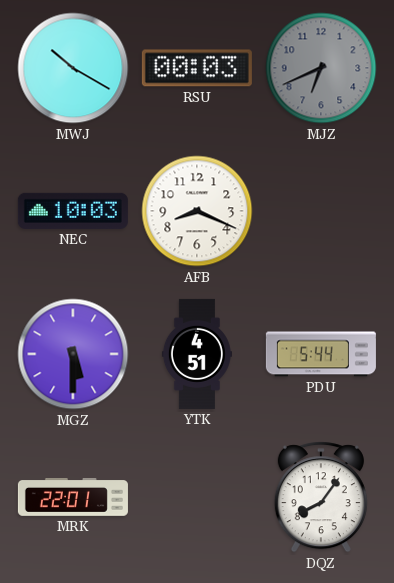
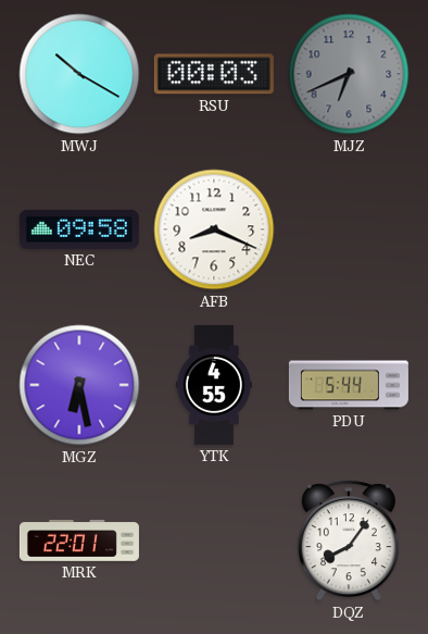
NEC: 10:03 -> 09:58
MGZ: 5:30 -> 6:28
YTK: 4:51 -> 4:55
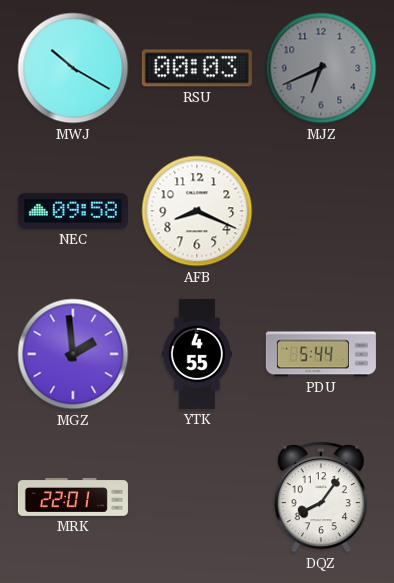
MGZ: 6:28 -> 1:59
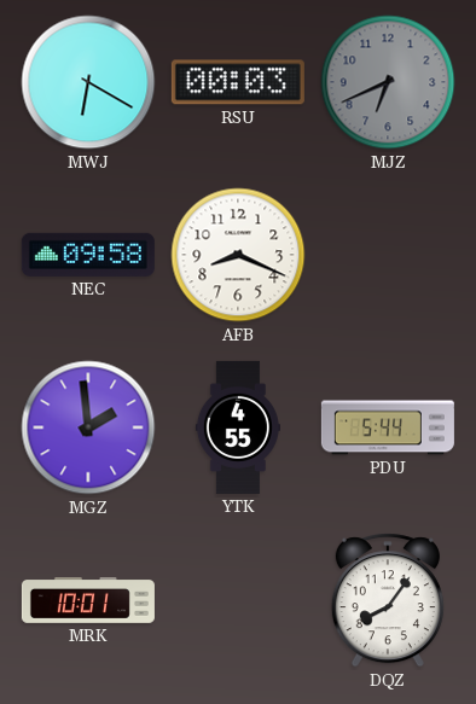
MWJ: 10:20 -> 6:20
MRK: 22:01 -> 10:01
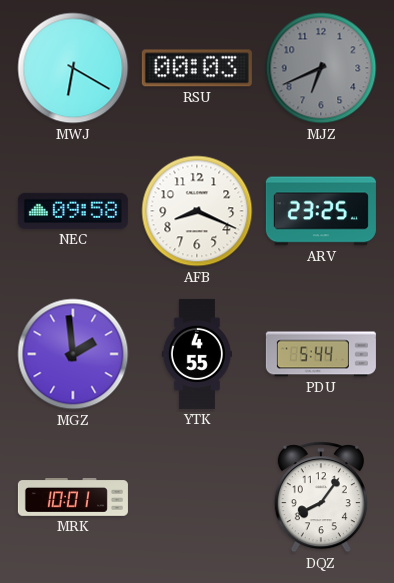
ARV: none -> 23:25
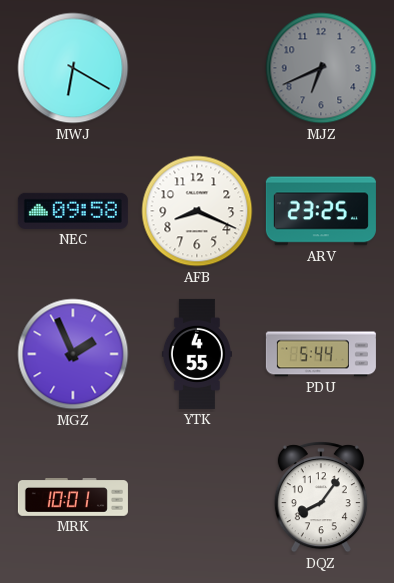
RSU: 00:03 -> none
MGZ: 1:59 -> 1:56
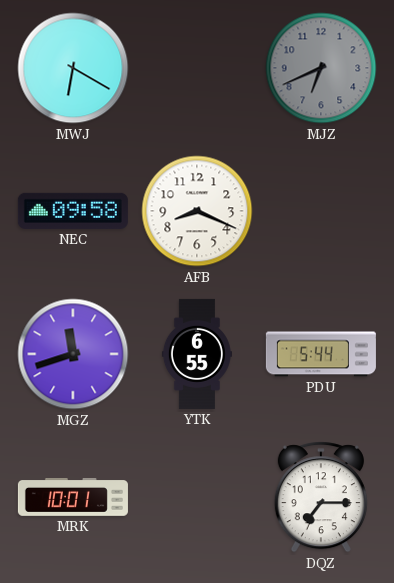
ARV: 23:25 -> none
MGZ: 1:56 -> 11:42
YTK: 4:55 -> 6:55
DQZ: 8:06 -> 7:15
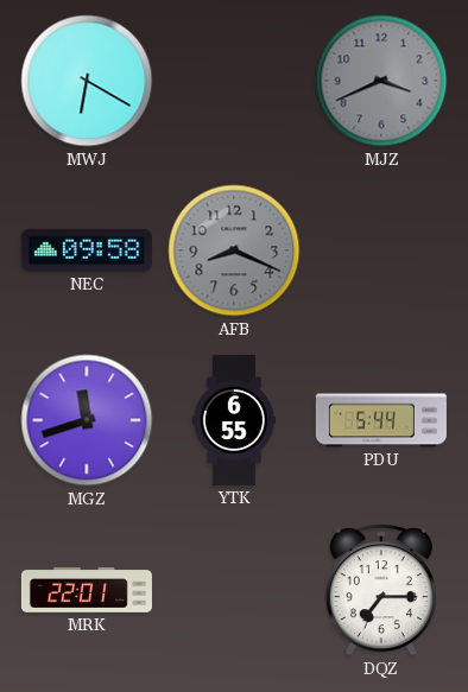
MJZ: 6:41 -> 3:41
AFB dial: white -> grey
MRK: 10:01 -> 22:01
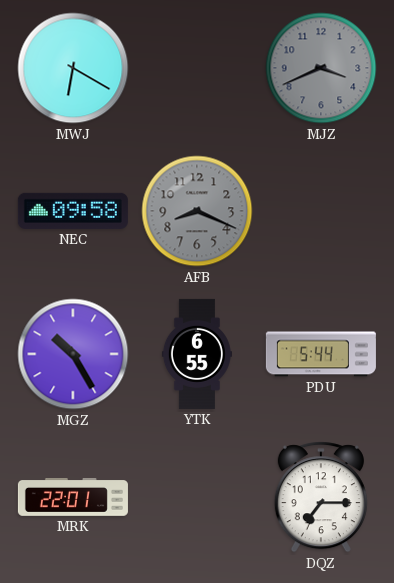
MGZ: 11:42 -> 10:25
